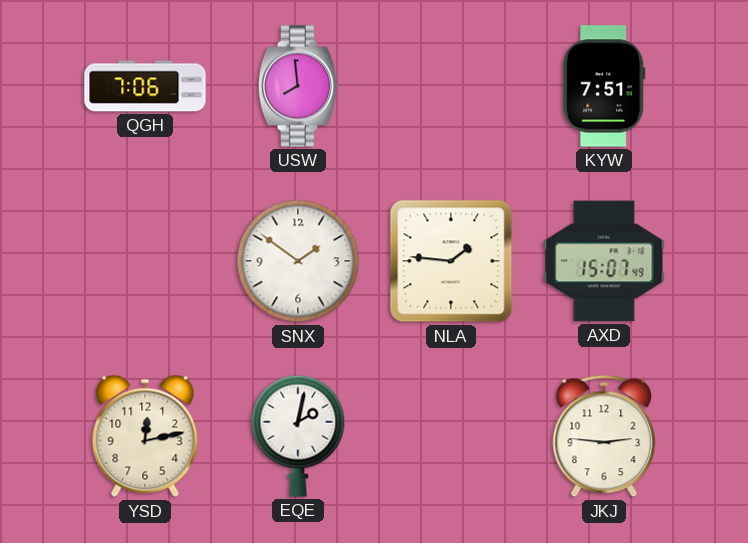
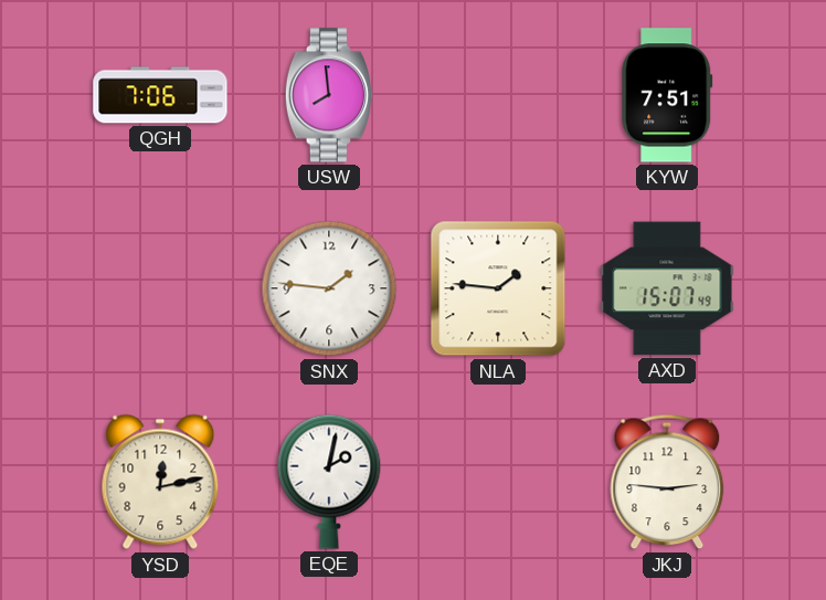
SNX: 1:51 -> 1:46
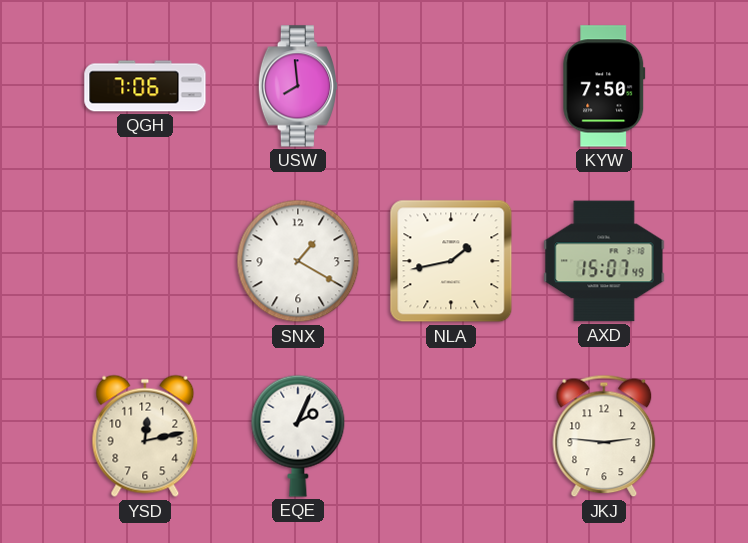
KYW: 7:51 -> 7:50
SNX: 1:46 -> 1:20
NLA: 1:46 -> 1:43
EQE: 2:02 -> 2:04
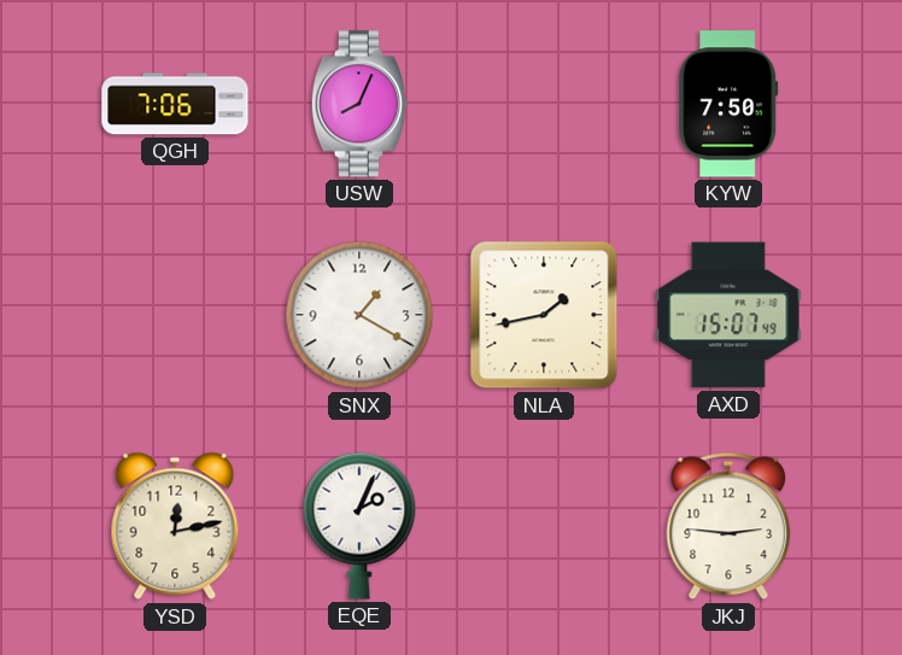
USW: 7:59 -> 8:04
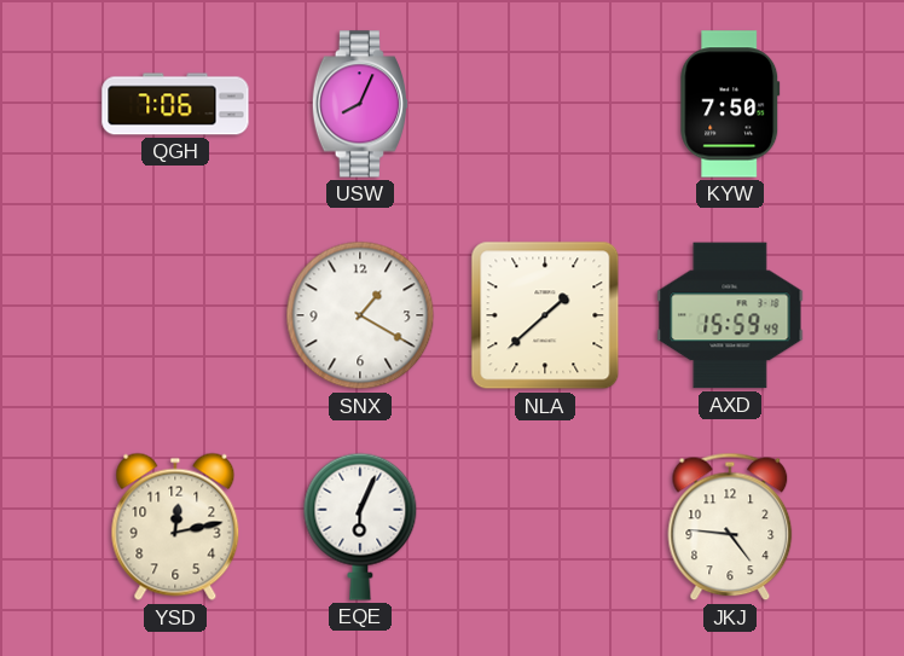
NLA: 1:43 -> 1:38
AXD: 15:07 -> 15:59
EQE: 2:04 -> 6:04
JKJ: 2:46 -> 4:46
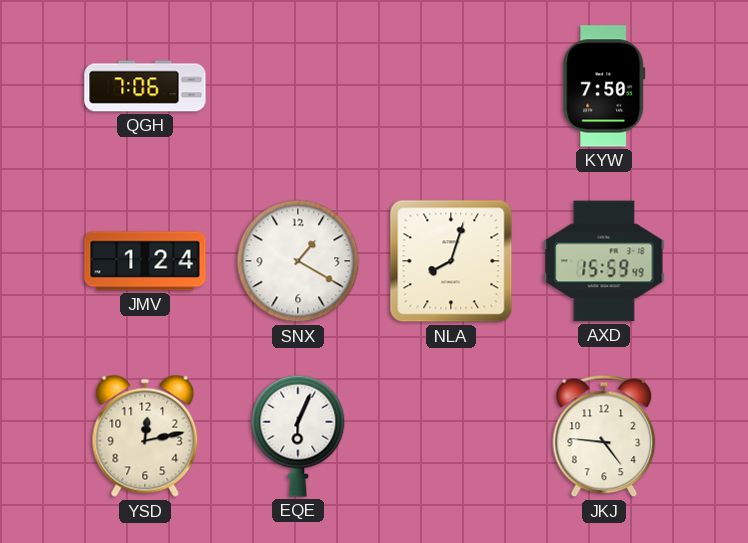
USW: 8:04 -> none
JMV: none -> 1:24
NLA: 1:38 -> 8:03
